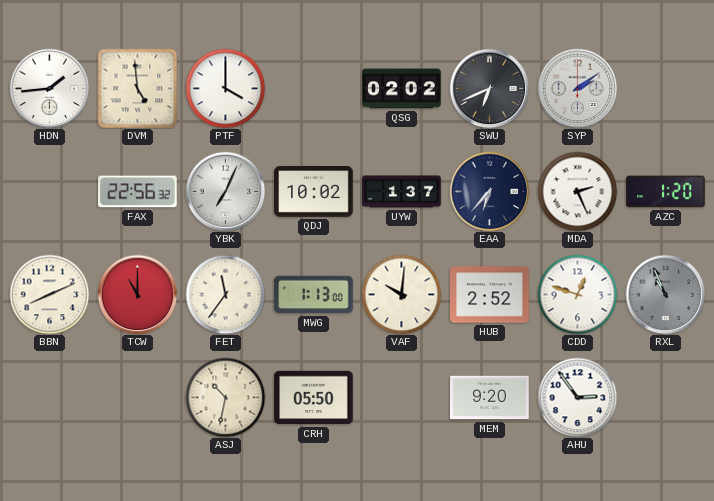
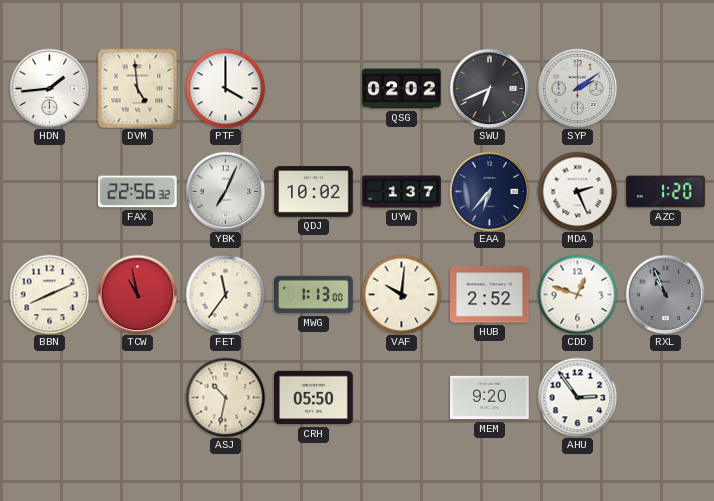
TCW: 11:00 -> 10:58
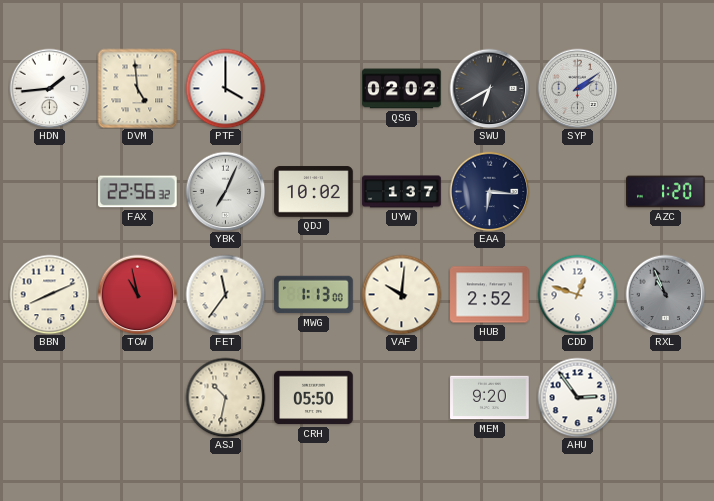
SWU: 6:41 -> 6:40
EAA: 6:37 -> 6:16
MDA: 2:26 -> none
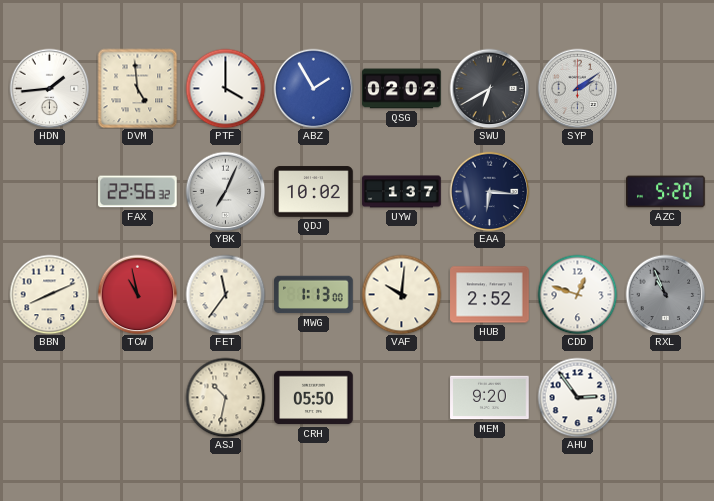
ABZ: none -> 1:55
AZC: 1:20 -> 5:20
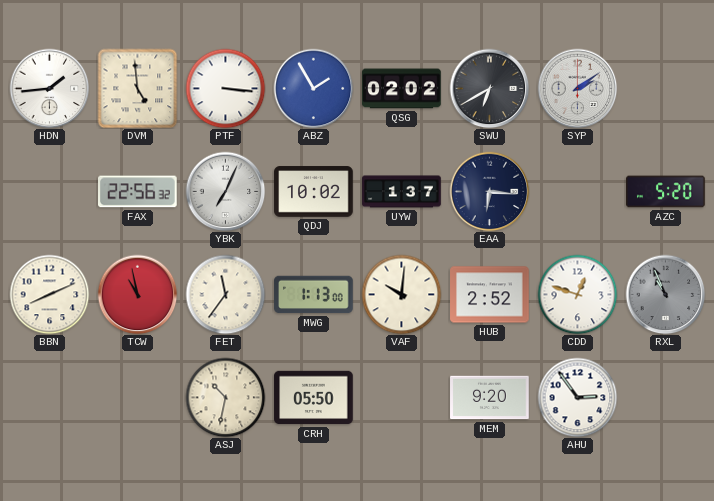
PTF: 4:00 -> 3:16
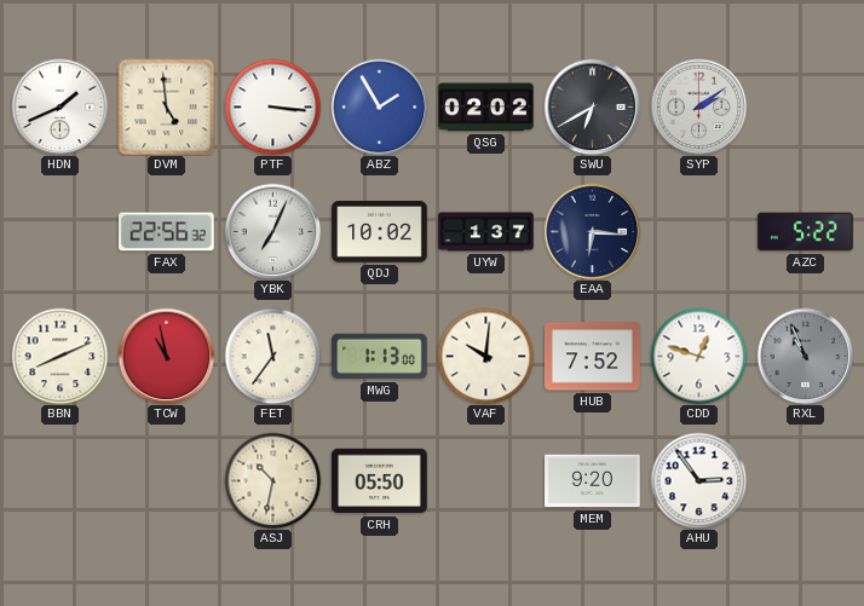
HDN: 1:44 -> 1:41
AZC: 5:20 -> 5:22
HUB: 2:52 -> 7:52
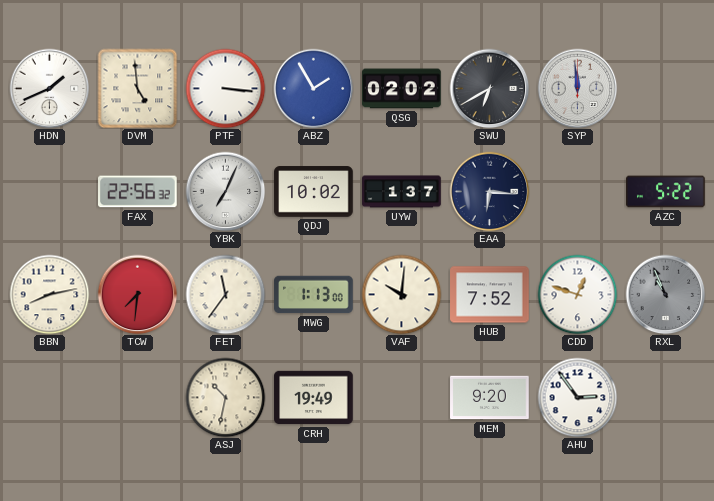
SYP: 2:09 -> 11:59
BBN: 8:11 -> 8:13
TCW: 10:58 -> 7:31
CRH: 05:50 -> 19:49
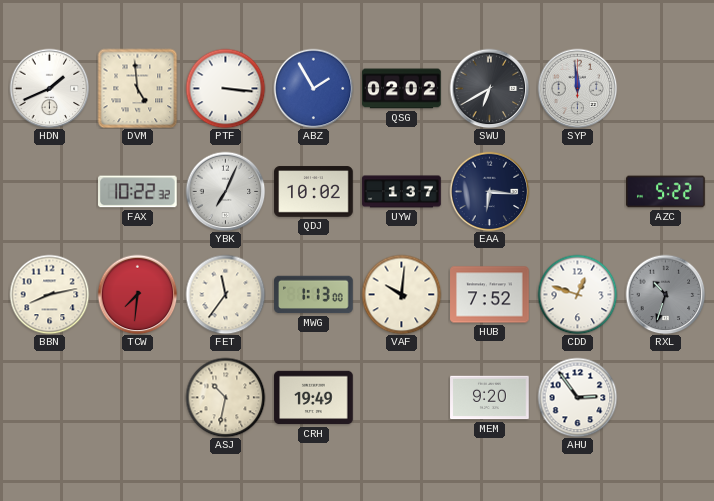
FAX: 22:56 -> 10:22
RXL: 10:56 -> 10:33
